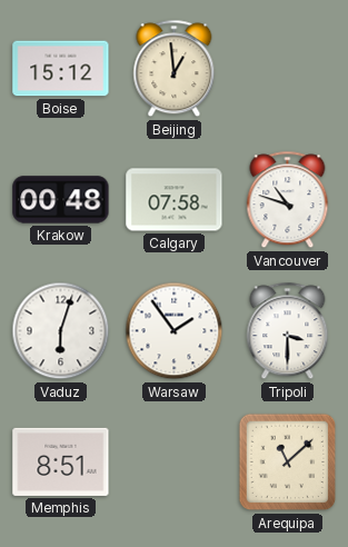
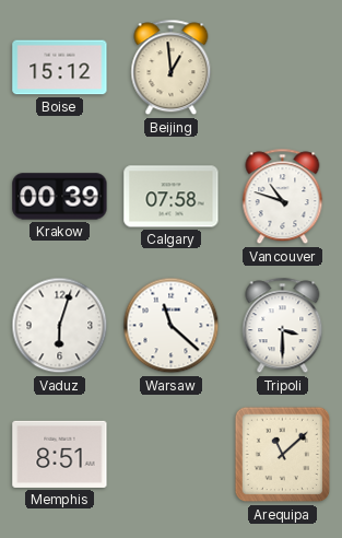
Krakow: 00:48 -> 00:39
Warsaw: 1:54 -> 11:22
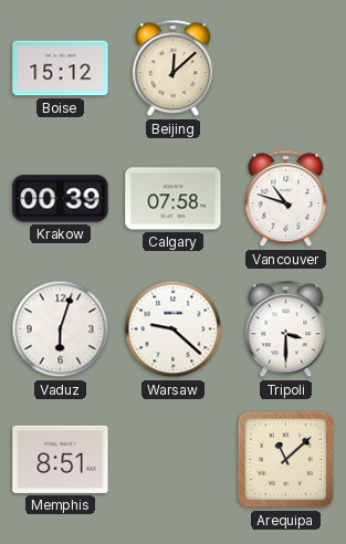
Beijing: 12:59 -> 12:08
Warsaw: 11:22 -> 9:22
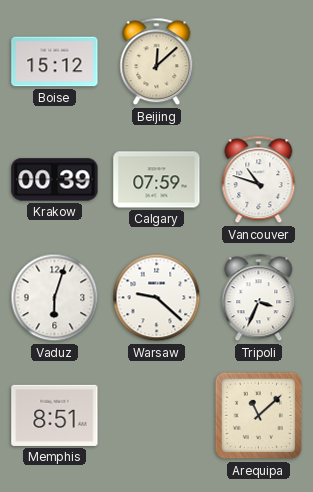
Calgary: 07:58 -> 07:59
Tripoli: 3:30 -> 3:34
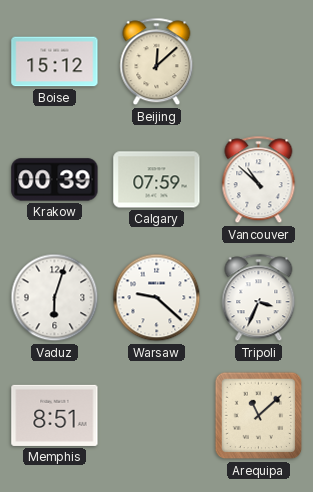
Vancouver: 10:48 -> 10:52
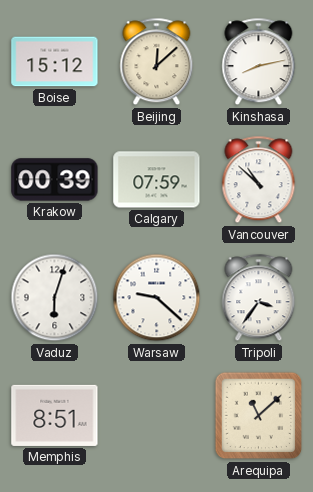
Kinshasa: none -> 8:13
Tripoli: 3:34 -> 3:36
